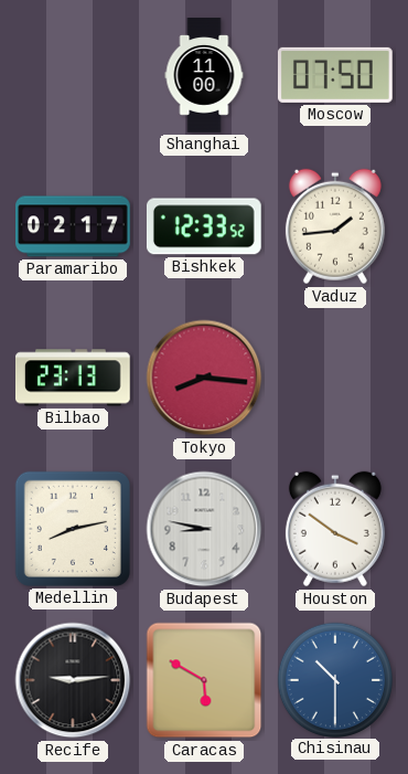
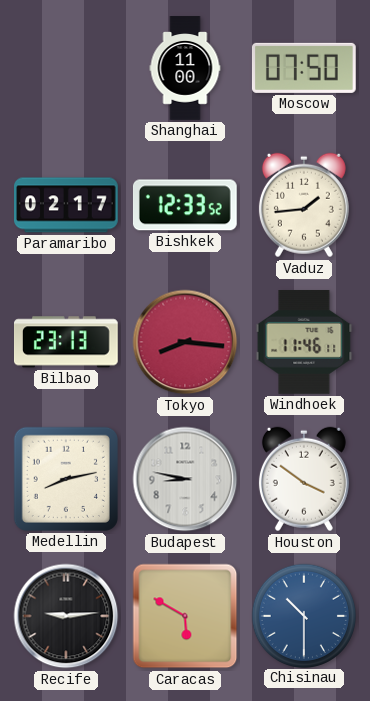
Windhoek: none -> 11:46
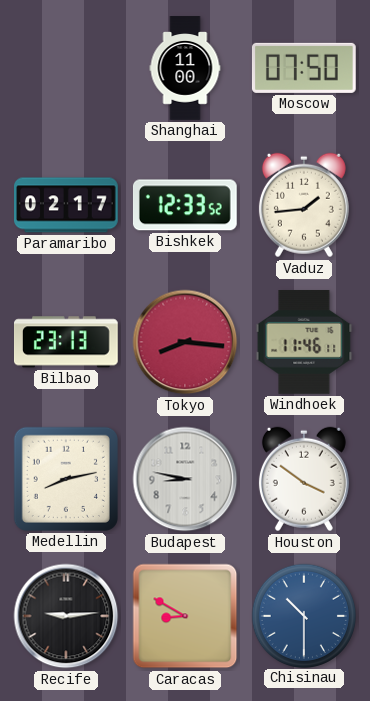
Caracas: 5:50 -> 8:50
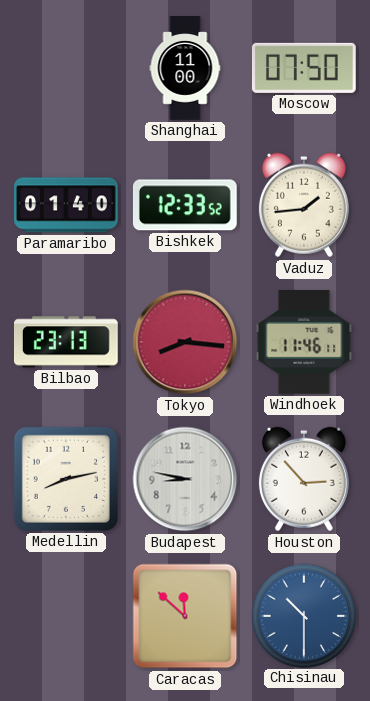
Paramaribo: 02:17 -> 01:40
Houston: 3:51 -> 2:53
Recife: 9:14 -> none
Caracas: 8:50 -> 11:52
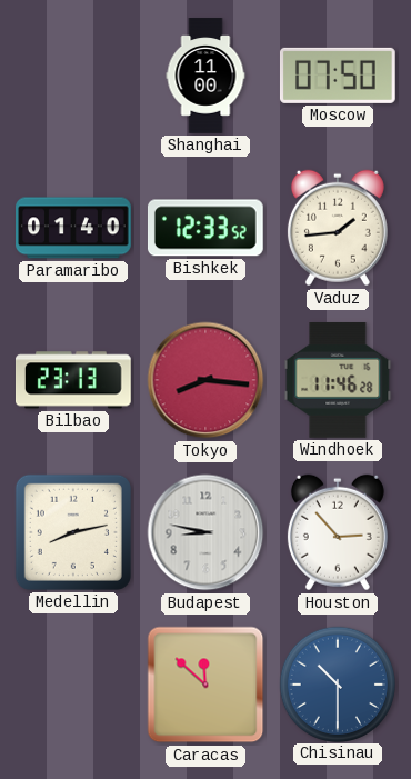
Windhoek: 11:46:11 -> 11:46:28
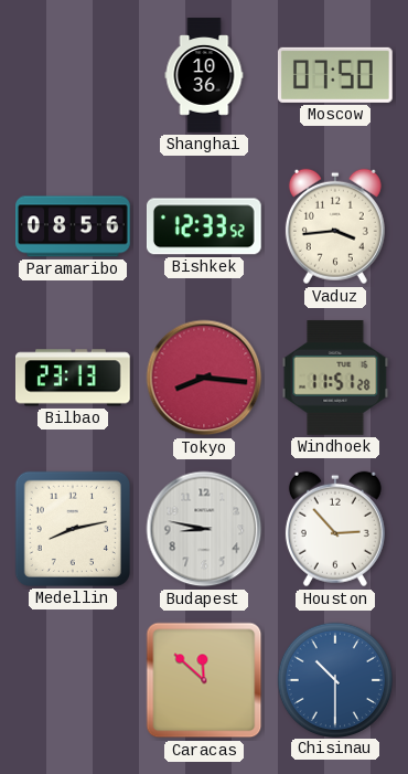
Shanghai: 11:00 -> 10:36
Paramaribo: 01:40 -> 08:56
Vaduz: 1:44 -> 3:44
Windhoek: 11:46 -> 11:51
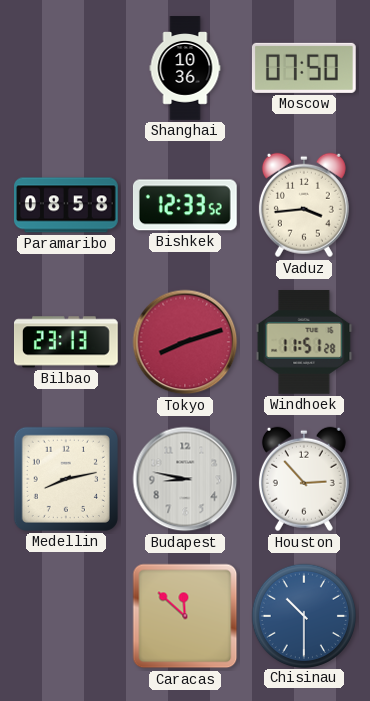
Paramaribo: 08:56 -> 08:58
Tokyo: 8:16 -> 8:12
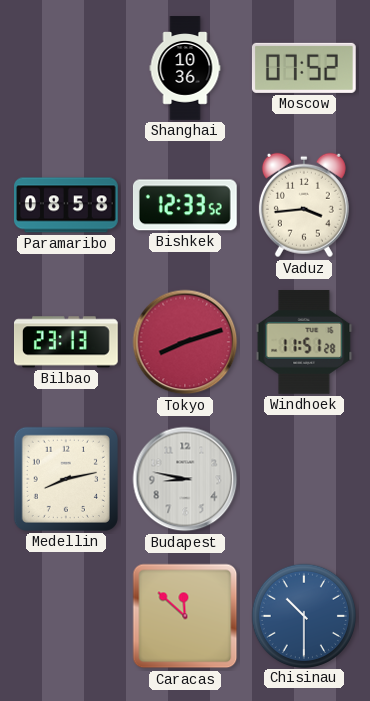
Moscow: 07:50 -> 07:52
Houston: 2:53 -> none
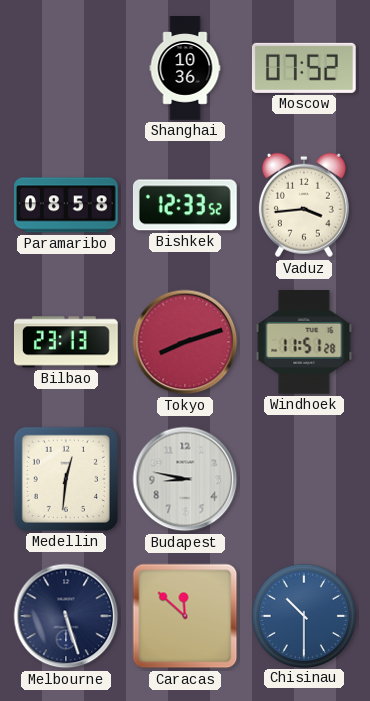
Medellin: 8:13 -> 12:31
Melbourne: none -> 5:27
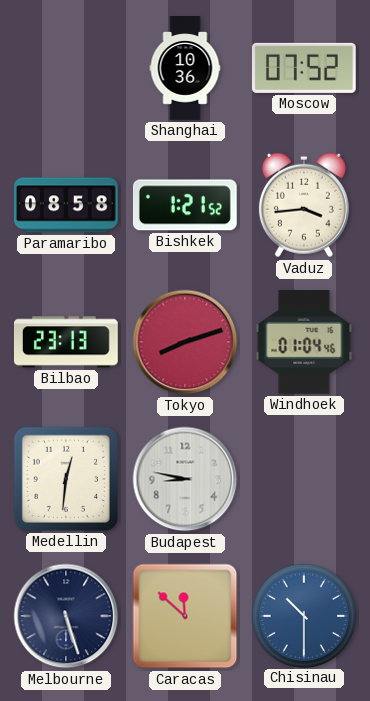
Bishkek: 12:33 -> 1:21
Windhoek: 11:51 -> 01:04
